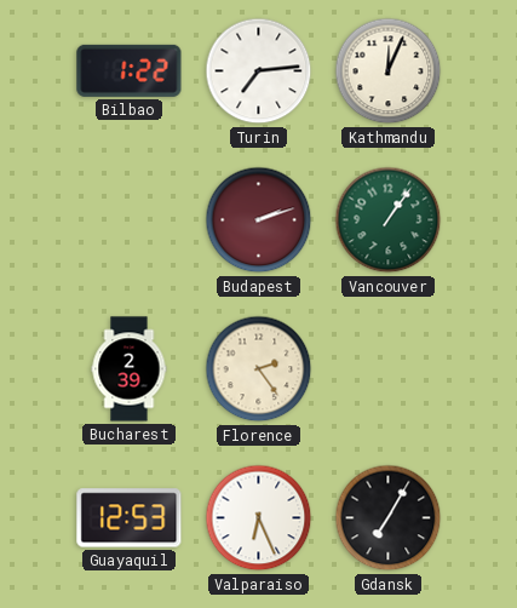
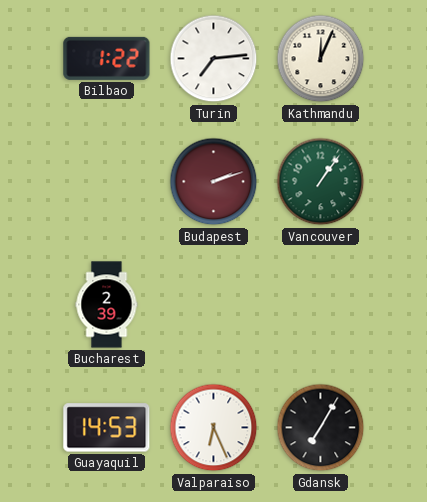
Florence: 2:24 -> none
Guayaquil: 12:53 -> 14:53
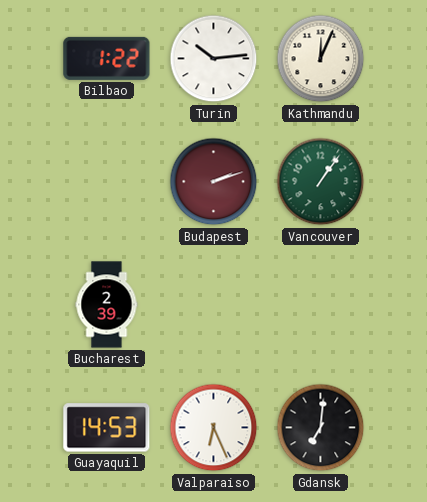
Turin: 7:14 -> 10:14
Gdansk: 7:05 -> 7:01
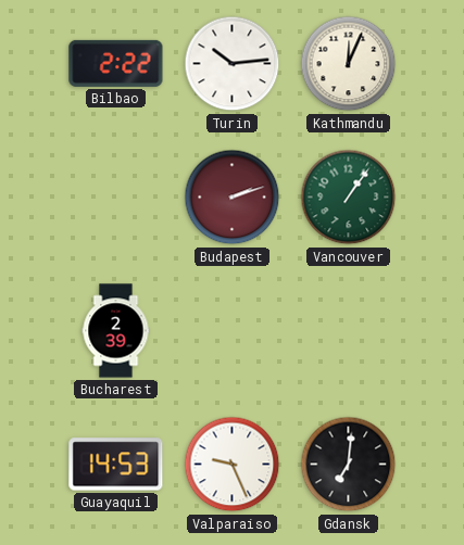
Bilbao: 1:22 -> 2:22
Valparaiso: 6:26 -> 9:26
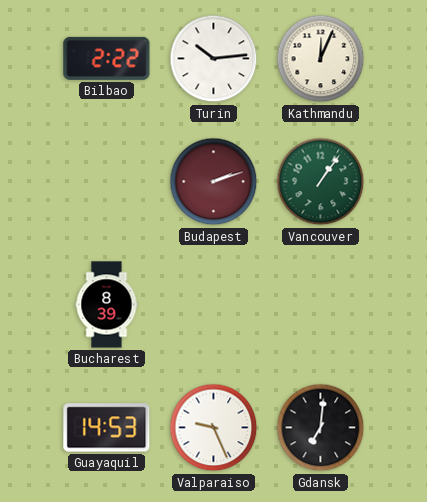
Bucharest: 2:39 -> 8:39
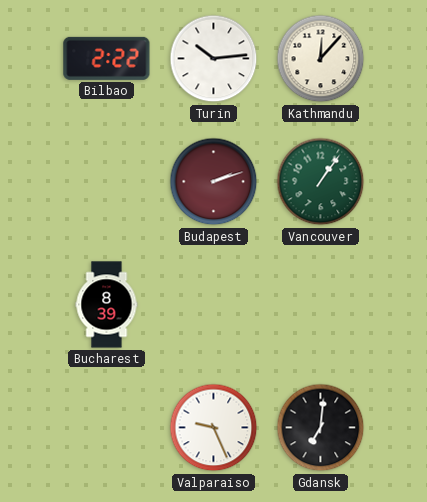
Kathmandu: 12:04 -> 12:07
Guayaquil: 14:53 -> none
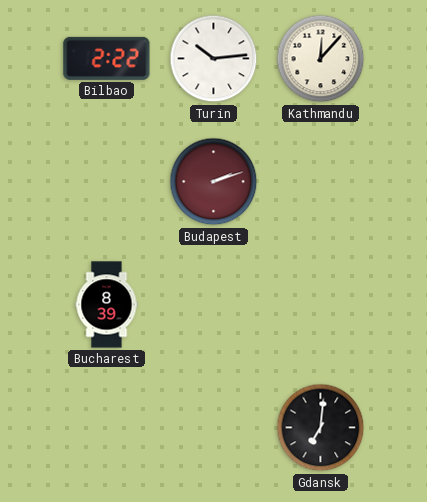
Vancouver: 1:06 -> none
Valparaiso: 9:26 -> none
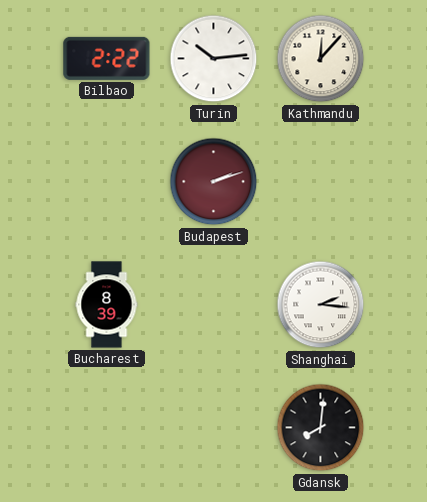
Shanghai: none -> 2:16
Gdansk: 7:01 -> 8:01
